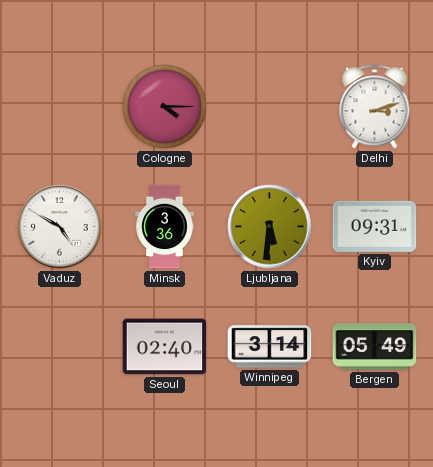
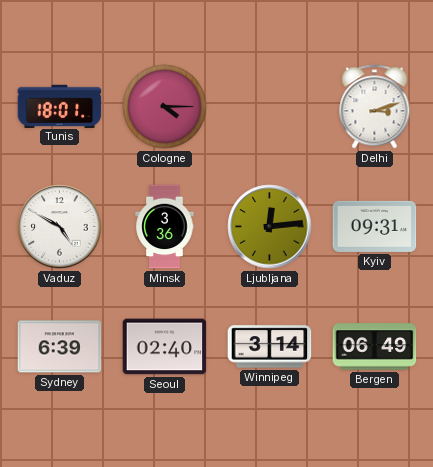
Tunis: none -> 18:01
Ljubljana: 5:31 -> 12:14
Sydney: none -> 6:39
Bergen: 05:49 -> 06:49
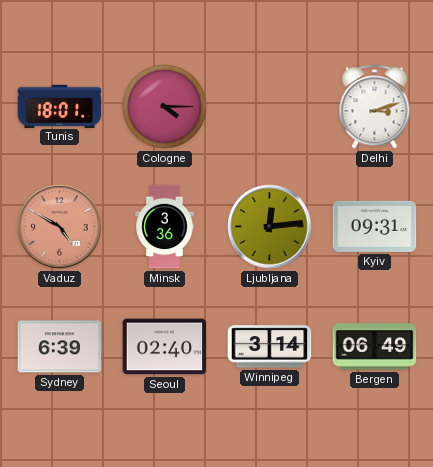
Vaduz dial: white -> salmon
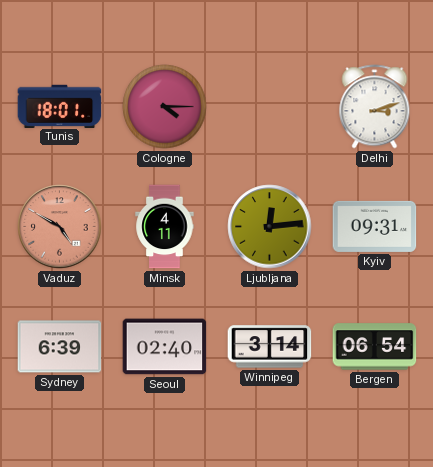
Minsk: 3:36 -> 4:11
Bergen: 06:49 -> 06:54
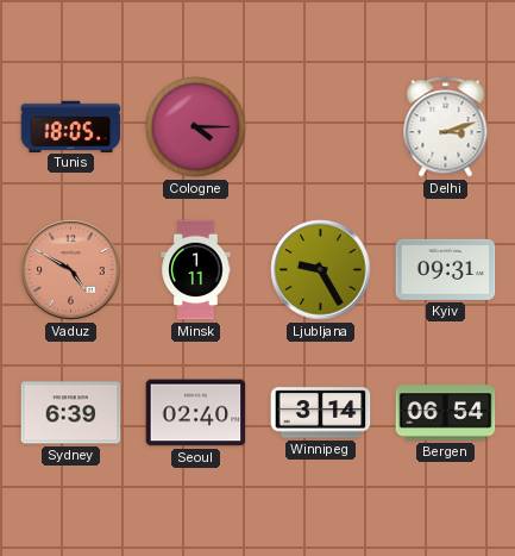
Tunis: 18:01 -> 18:05
Minsk: 4:11 -> 1:11
Ljubljana: 12:14 -> 9:25
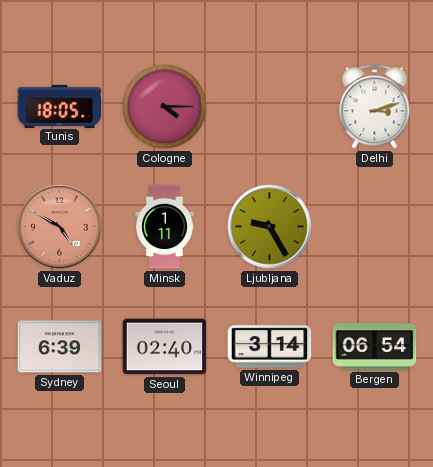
Kyiv: 09:31 -> none
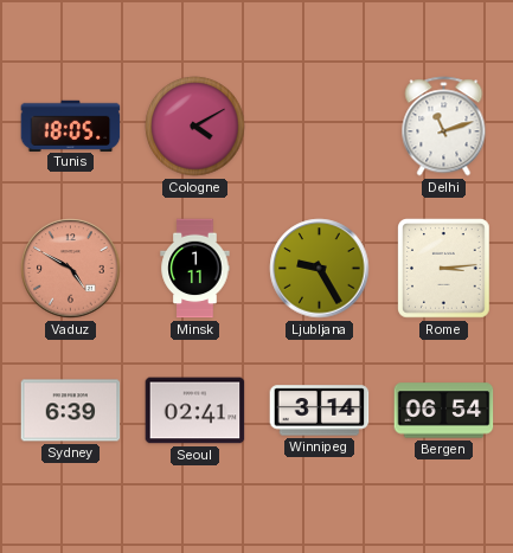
Cologne: 4:15 -> 4:10
Delhi: 3:12 -> 11:12
Rome: none -> 3:14
Seoul: 02:40 -> 02:41
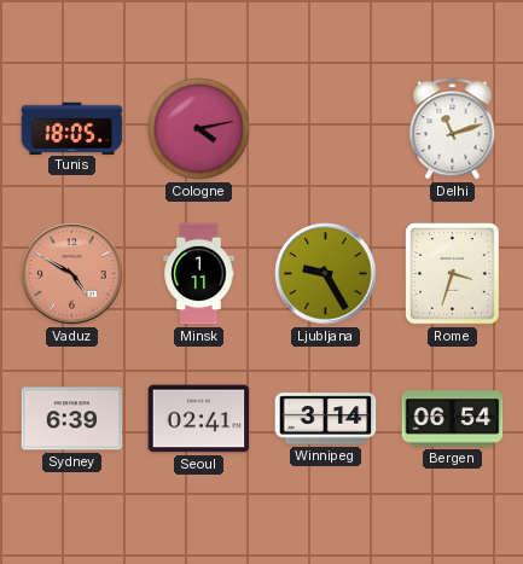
Cologne: 4:10 -> 4:13
Rome: 3:14 -> 3:33
